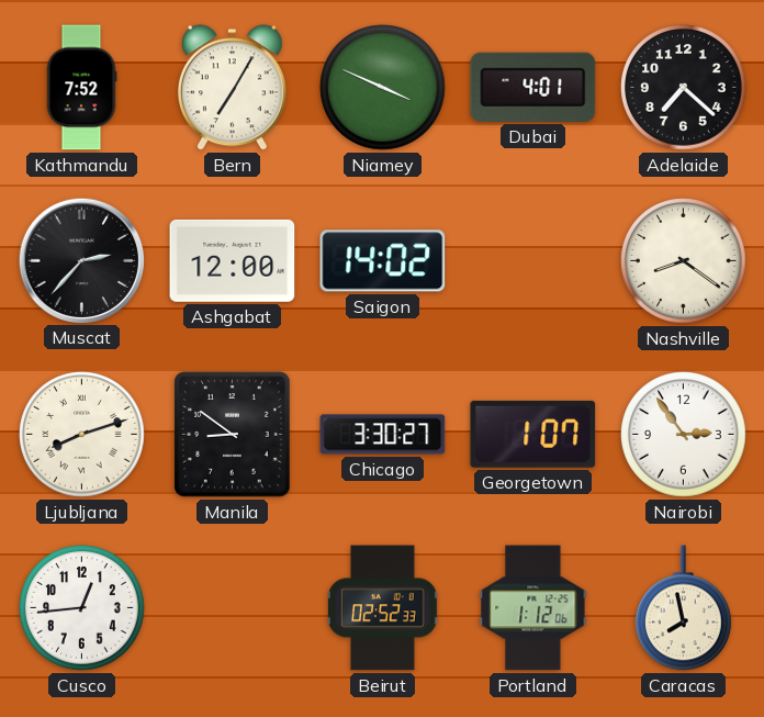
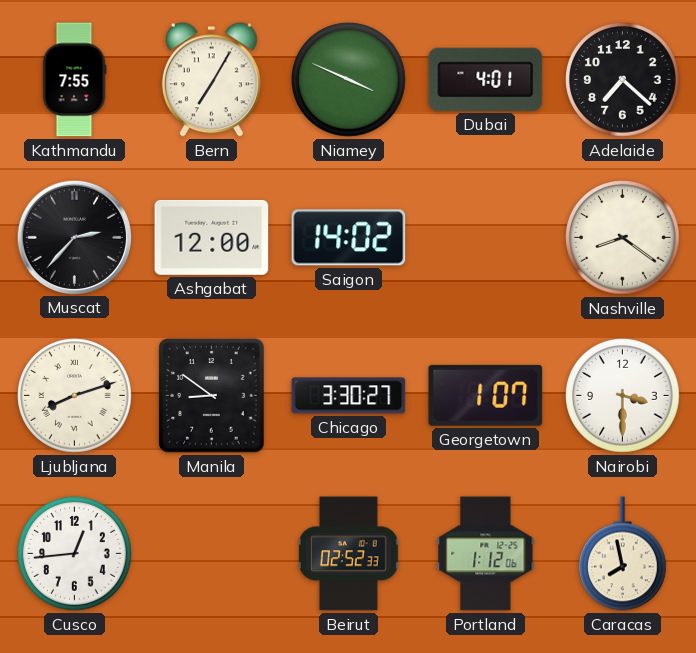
Kathmandu: 7:52 -> 7:55
Nairobi: 2:54 -> 3:30
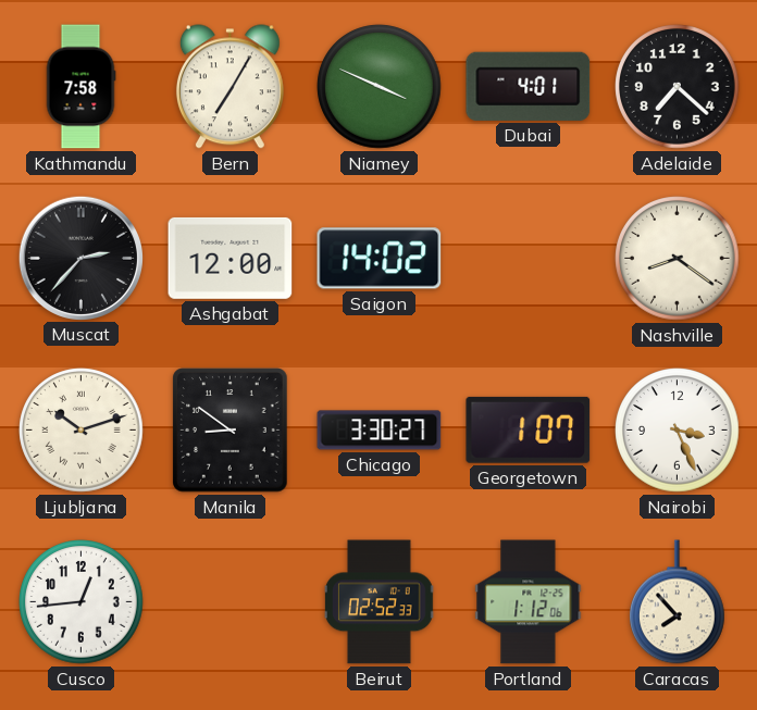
Kathmandu: 7:55 -> 7:58
Ljubljana: 8:12 -> 10:12
Nairobi: 3:30 -> 3:26
Caracas: 7:58 -> 7:53
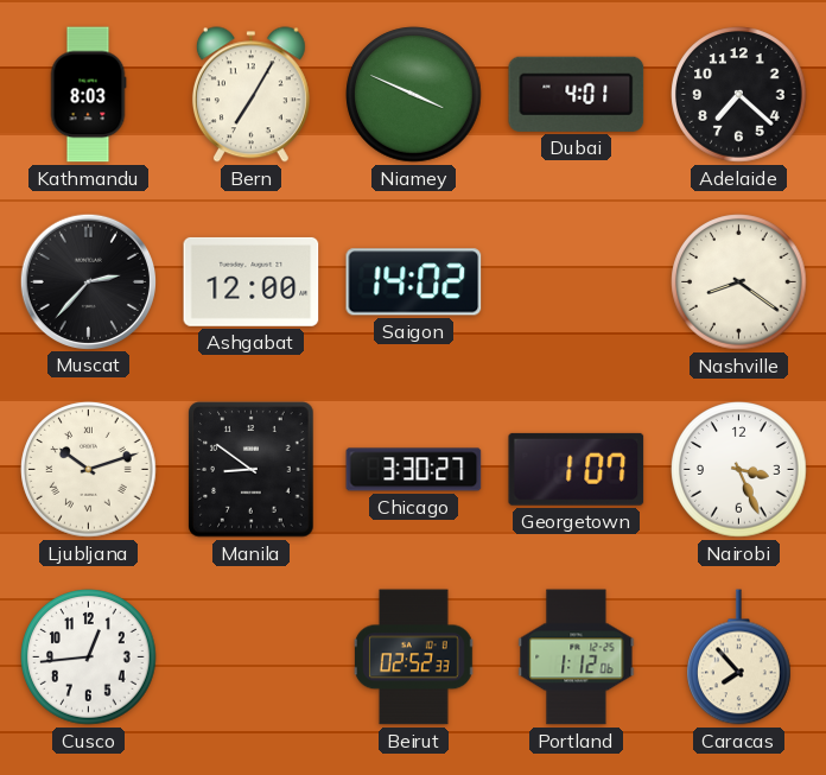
Kathmandu: 7:58 -> 8:03
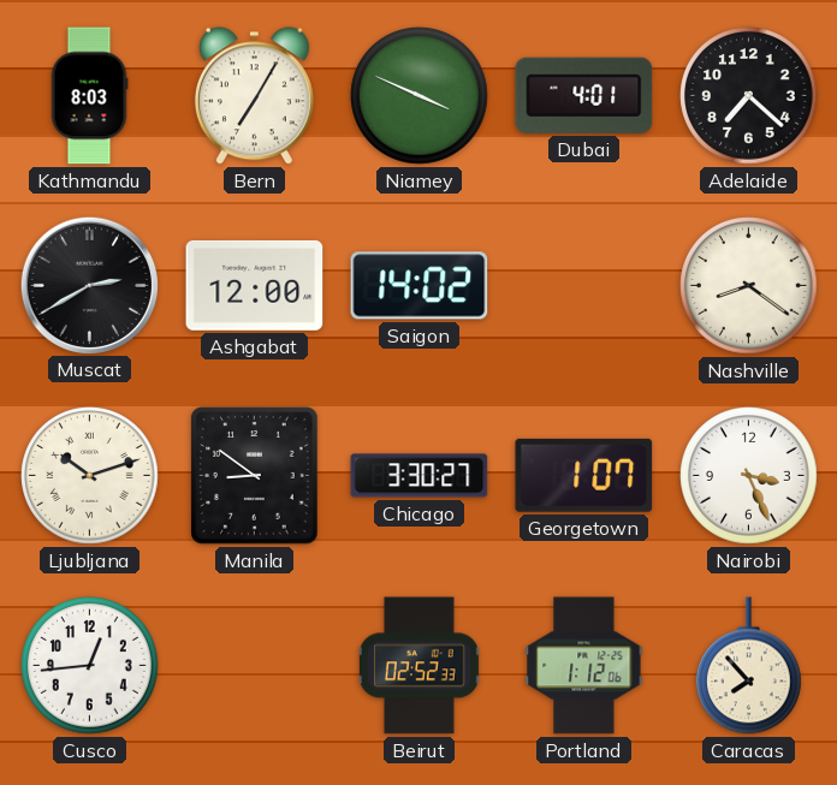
Muscat: 2:37 -> 2:40
